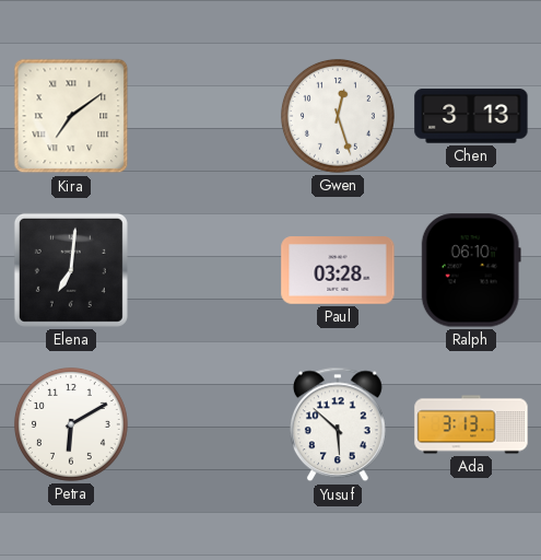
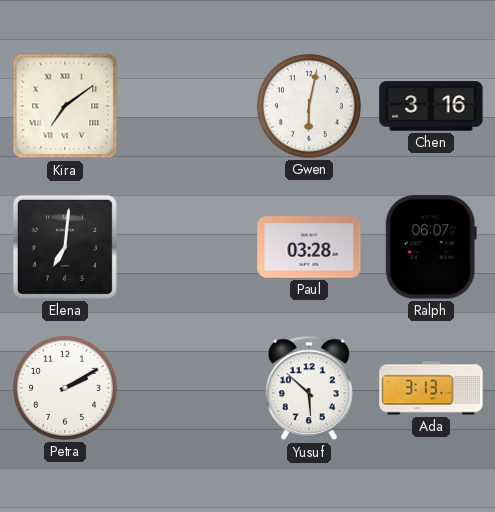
Gwen: 12:27 -> 6:02
Chen: 3:13 -> 3:16
Ralph: 06:10 -> 06:07
Petra: 6:10 -> 2:10
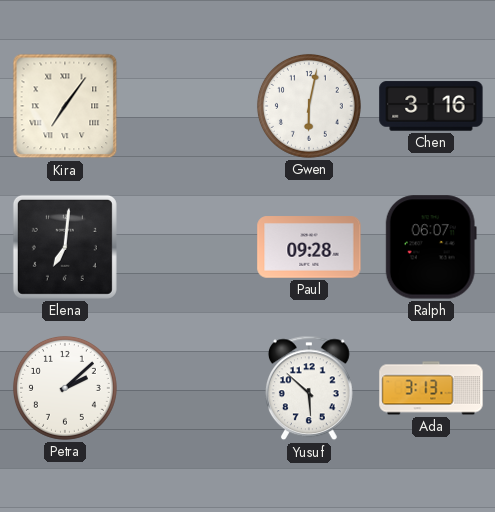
Kira: 7:09 -> 7:06
Paul: 03:28 -> 09:28
Petra: 2:10 -> 2:08
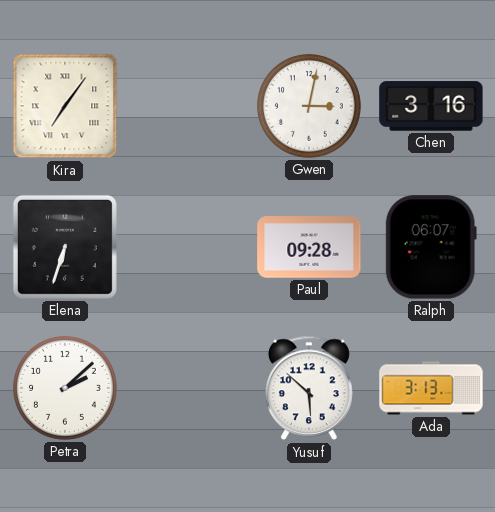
Gwen: 6:02 -> 3:02
Elena: 7:01 -> 6:33
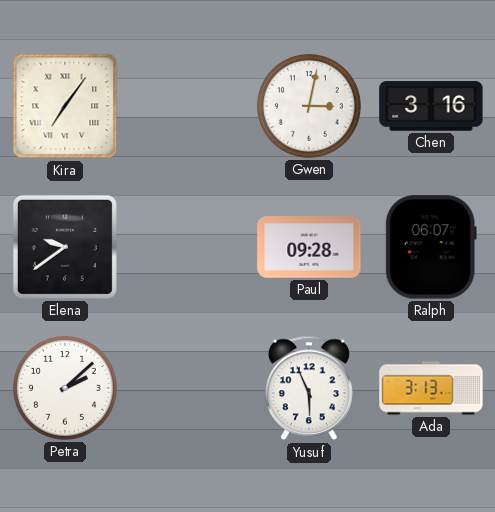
Elena: 6:33 -> 9:39
Yusuf: 5:52 -> 5:56
